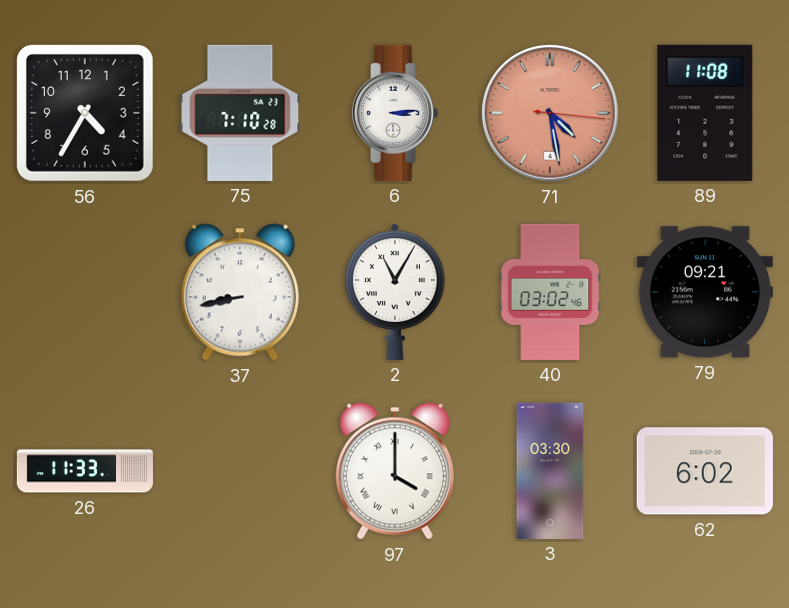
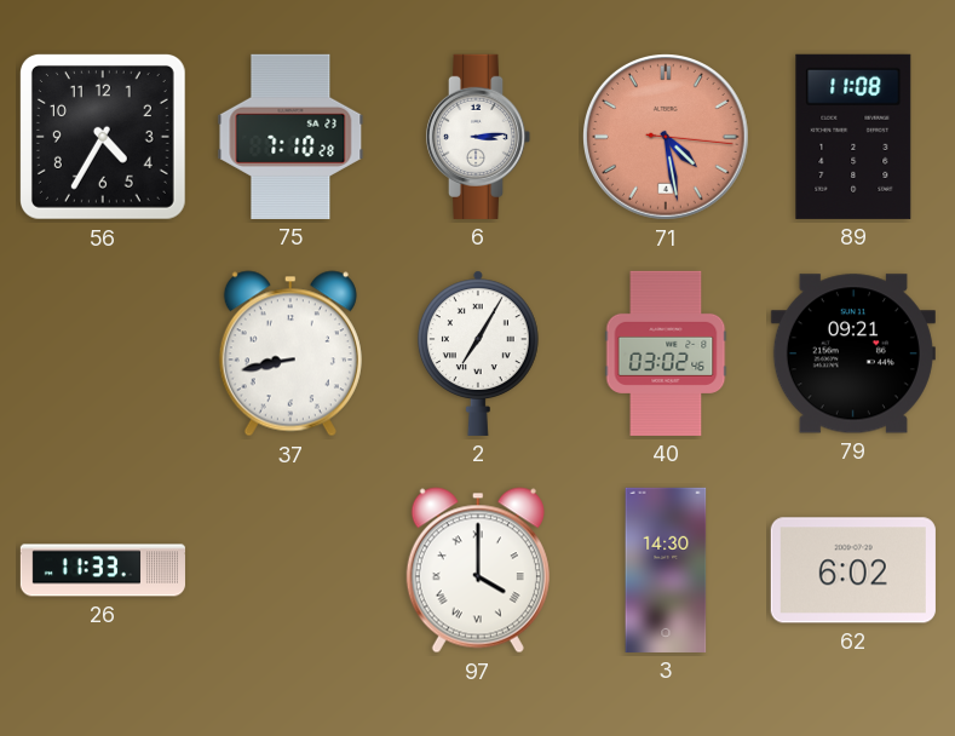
2: 11:05 -> 7:05
3: 03:30 -> 14:30
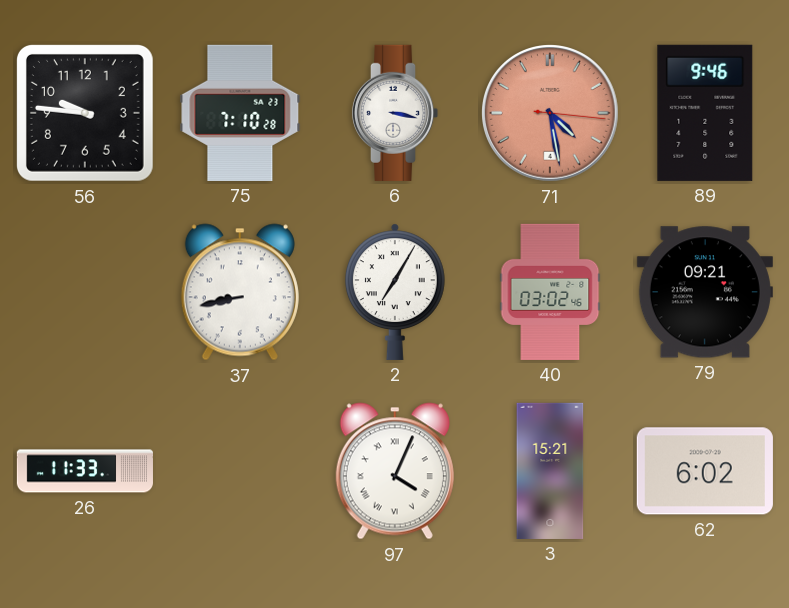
56: 4:35 -> 9:46
6: 3:14 -> 3:17
89: 11:08 -> 9:46
97: 4:00 -> 4:04
3: 14:30 -> 15:21
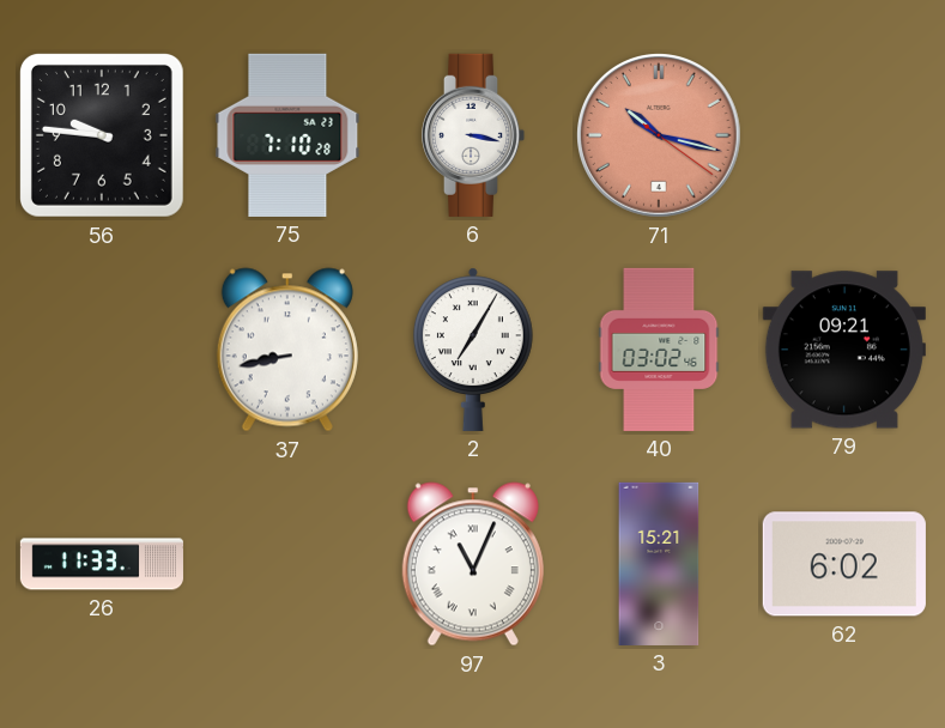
71: 4:28 -> 10:17
89: 9:46 -> none
97: 4:04 -> 11:04
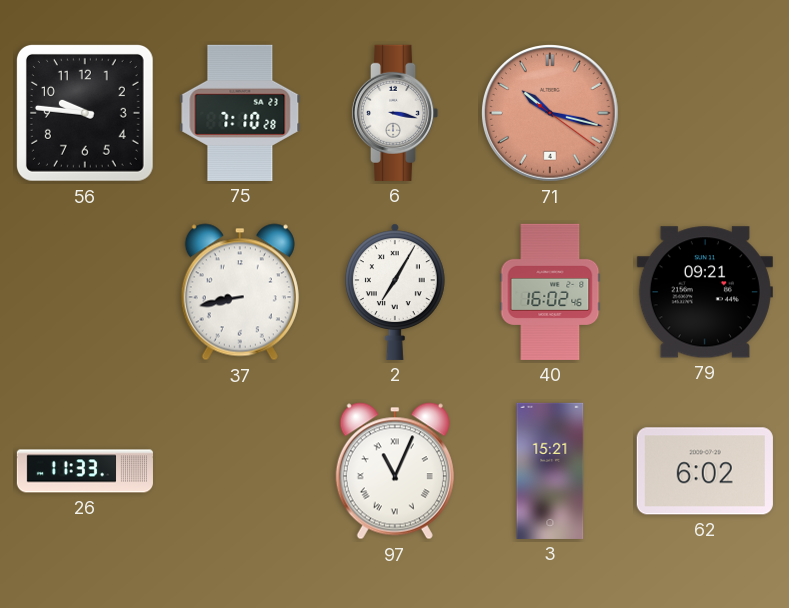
40: 03:02 -> 16:02
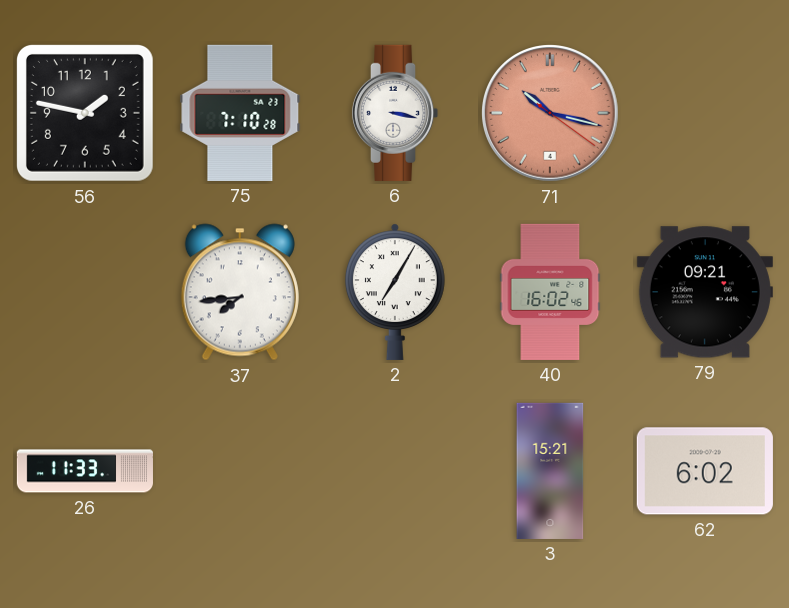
56: 9:46 -> 1:47
37: 8:43 -> 7:44
97: 11:04 -> none
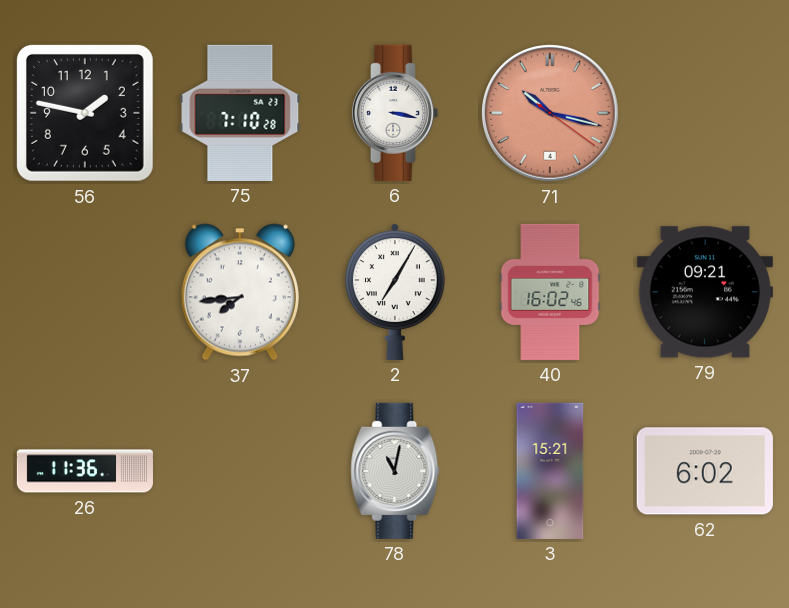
26: 11:33 -> 11:36
78: none -> 11:02
